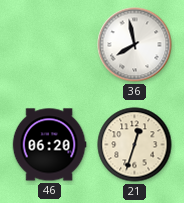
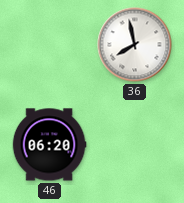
21: 12:33 -> none
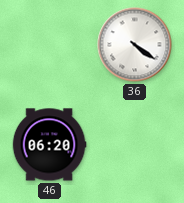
36: 7:58 -> 4:21
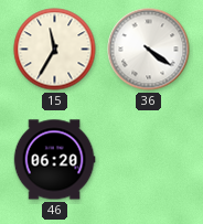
15: none -> 11:35
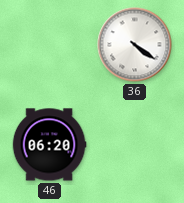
15: 11:35 -> none
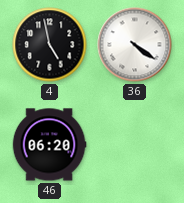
4: none -> 4:58
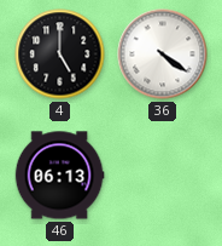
4: 4:58 -> 5:00
46: 06:20 -> 06:13
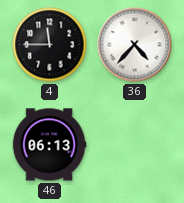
4: 5:00 -> 11:45
36: 4:21 -> 4:37
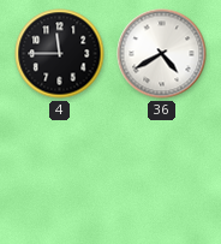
36: 4:37 -> 4:40
46: 06:13 -> none
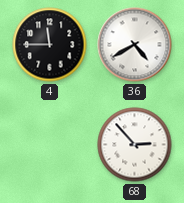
68: none -> 2:53
